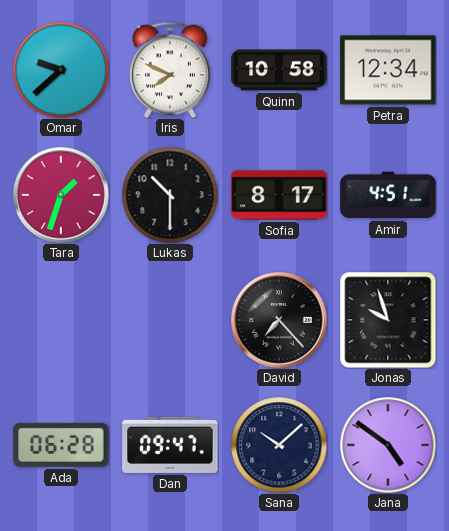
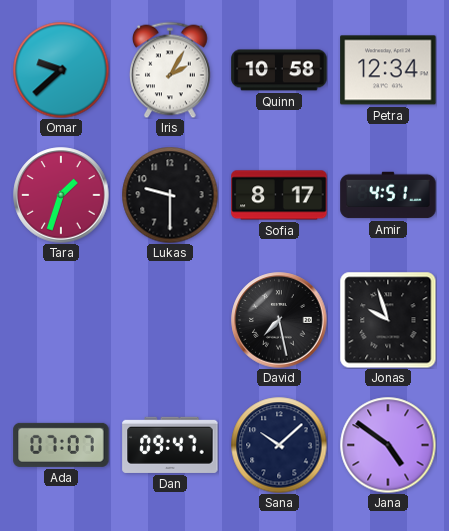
Iris: 7:49 -> 2:05
Lukas: 10:30 -> 9:30
David: 7:23 -> 7:28
Ada: 06:28 -> 07:07
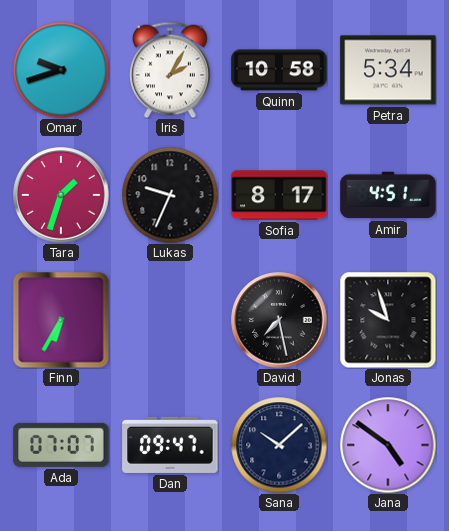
Omar: 9:38 -> 9:42
Petra: 12:34 -> 5:34
Lukas: 9:30 -> 9:34
Finn: none -> 6:35
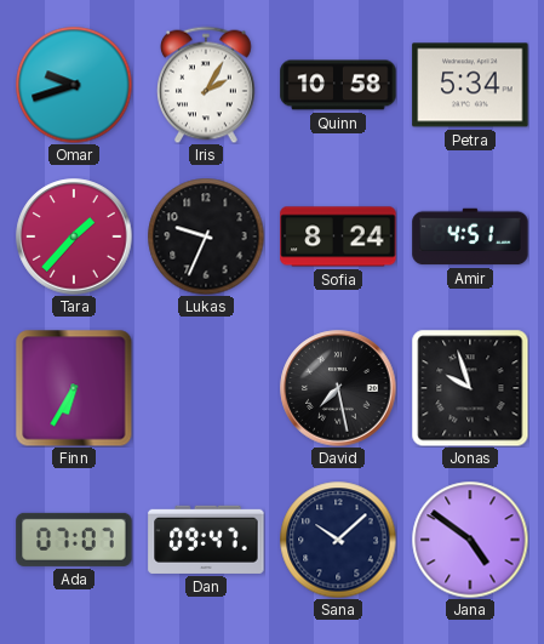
Tara: 1:33 -> 1:37
Sofia: 8:17 -> 8:24
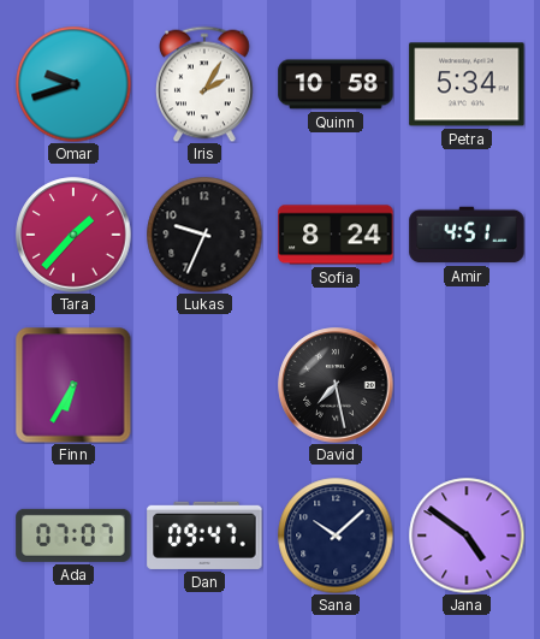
Jonas: 9:57 -> none
